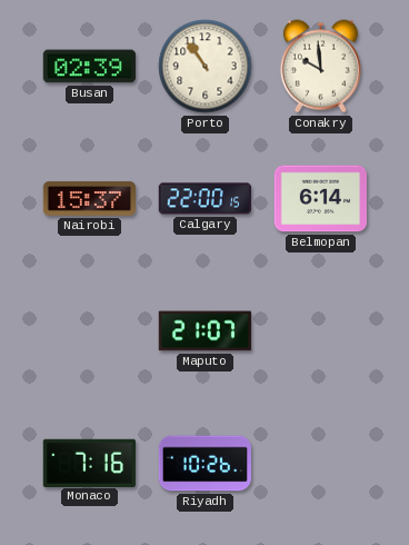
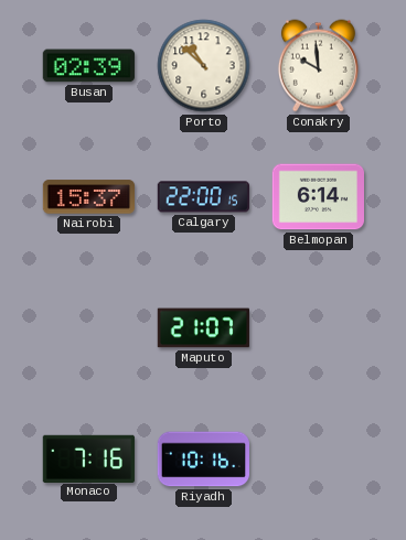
Porto: 10:54 -> 10:52
Riyadh: 10:26 -> 10:16
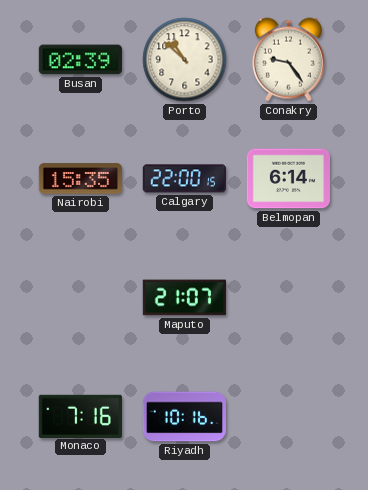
Conakry: 9:59 -> 9:24
Nairobi: 15:37 -> 15:35
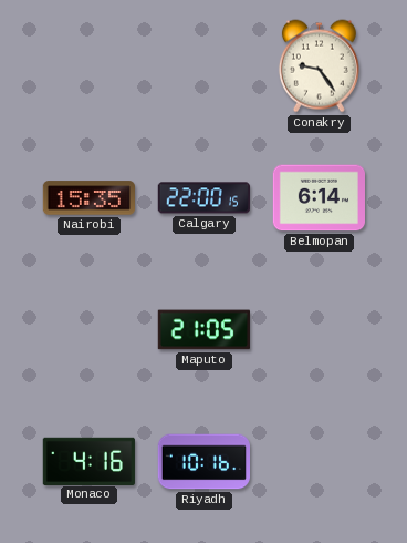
Busan: 02:39 -> none
Porto: 10:52 -> none
Maputo: 21:07 -> 21:05
Monaco: 7:16 -> 4:16
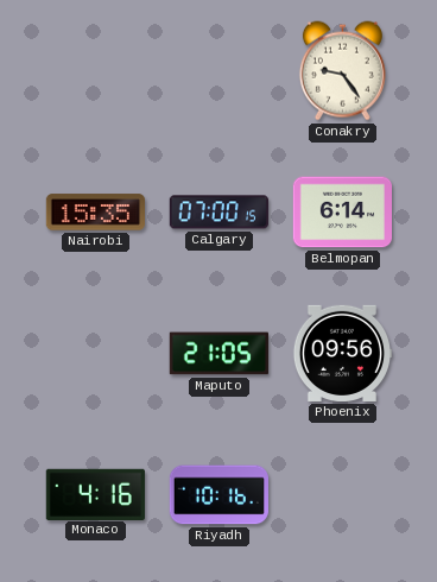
Calgary: 22:00 -> 07:00
Phoenix: none -> 09:56
